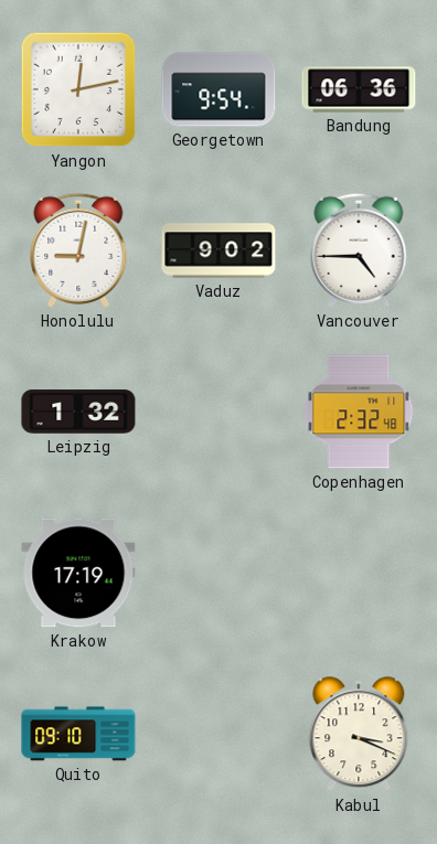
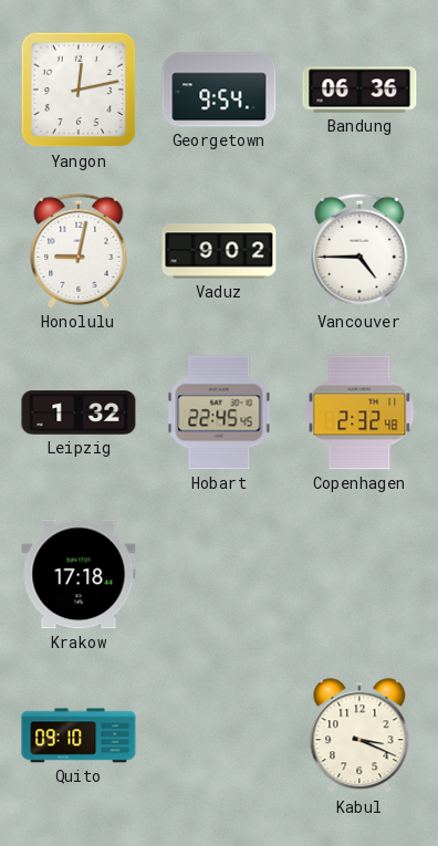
Hobart: none -> 22:45
Krakow: 17:19 -> 17:18
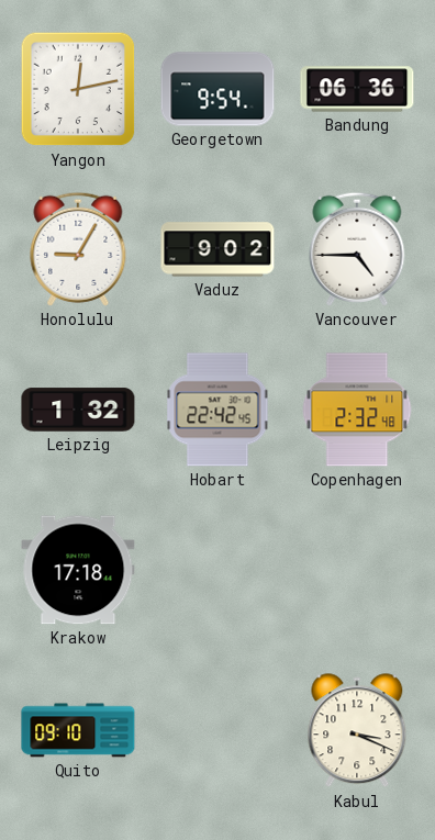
Honolulu: 9:02 -> 9:05
Hobart: 22:45 -> 22:42
